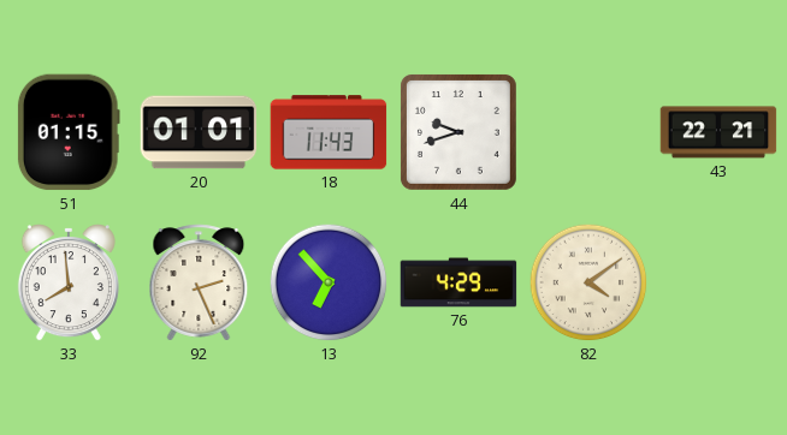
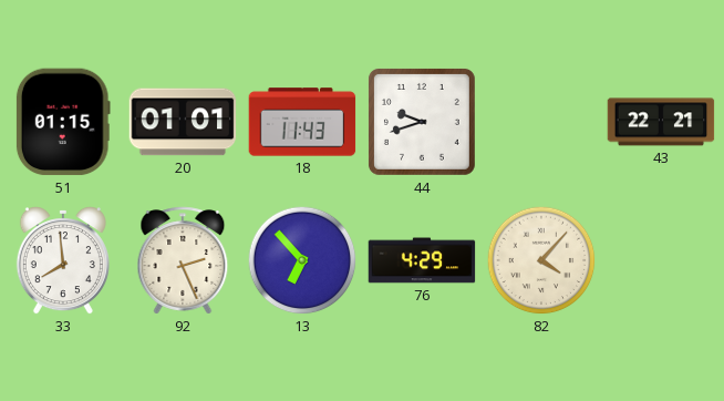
82: 4:09 -> 4:07
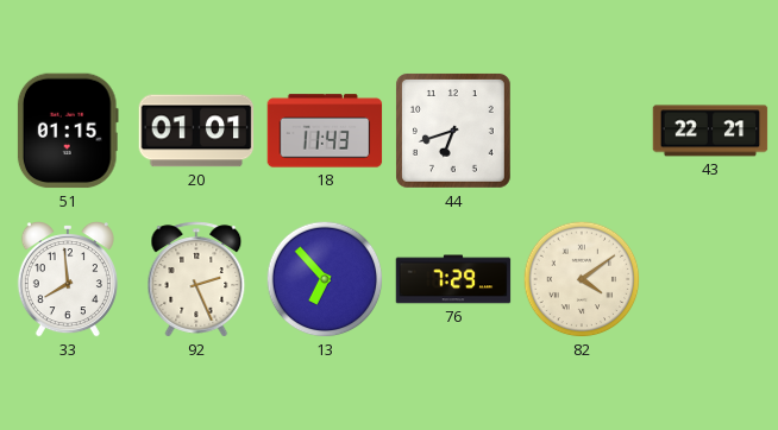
44: 9:42 -> 6:42
76: 4:29 -> 7:29
82: 4:07 -> 4:09
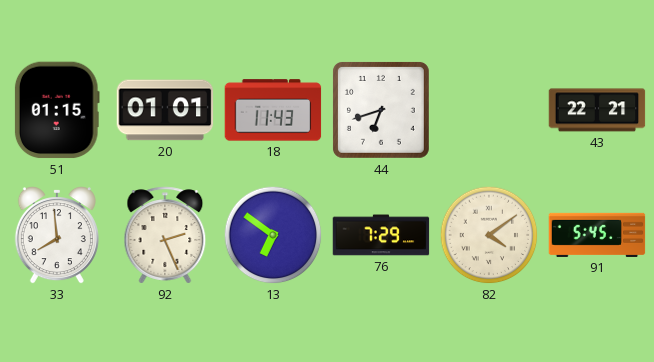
13: 6:53 -> 6:51
91: none -> 5:45
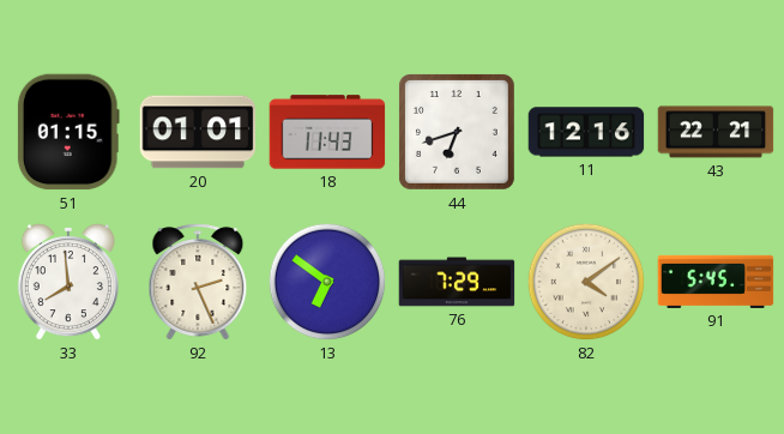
11: none -> 12:16
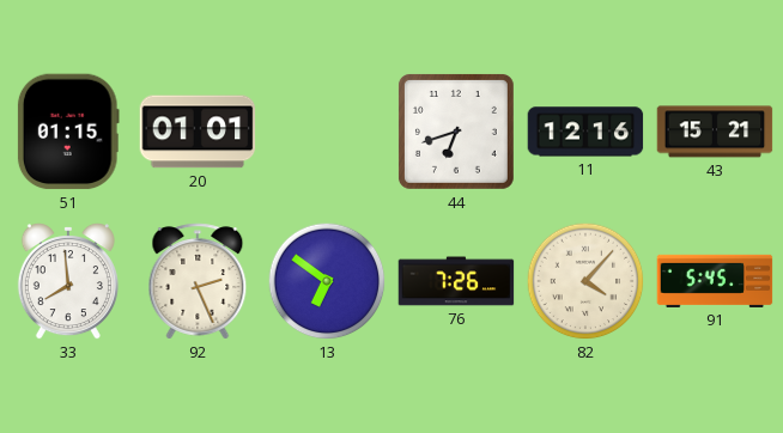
18: 11:43 -> none
43: 22:21 -> 15:21
76: 7:29 -> 7:26
82: 4:09 -> 4:07
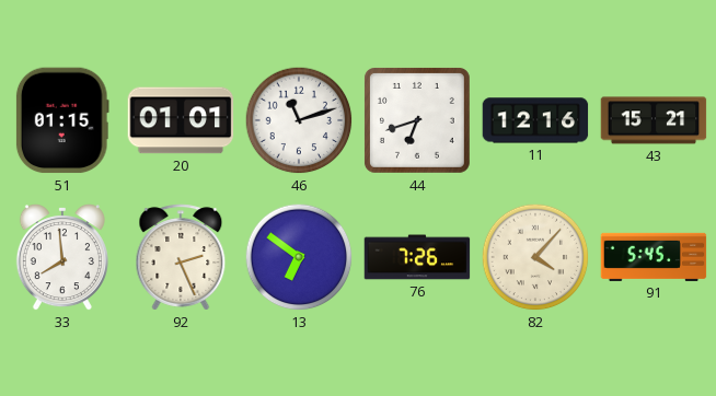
46: none -> 11:12
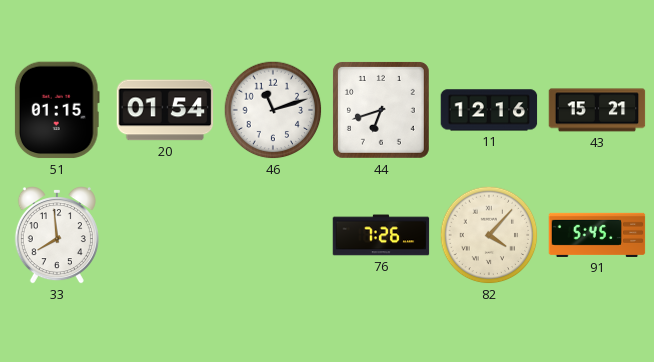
20: 01:01 -> 01:54
92: 2:26 -> none
13: 6:51 -> none
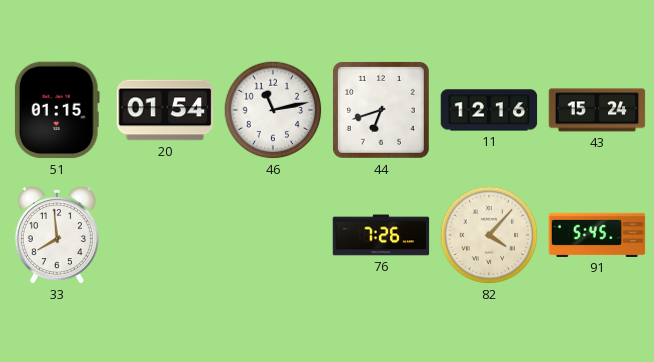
46: 11:12 -> 11:13
43: 15:21 -> 15:24
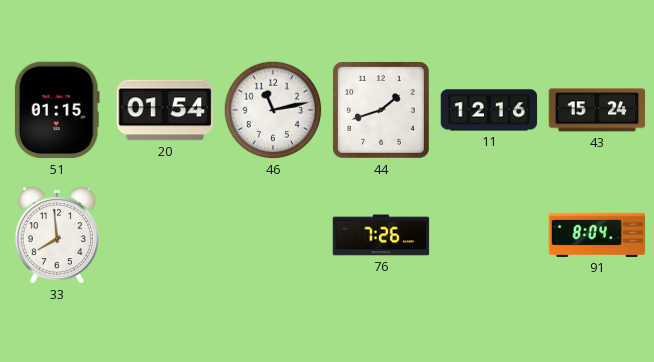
44: 6:42 -> 1:42
82: 4:07 -> none
91: 5:45 -> 8:04
